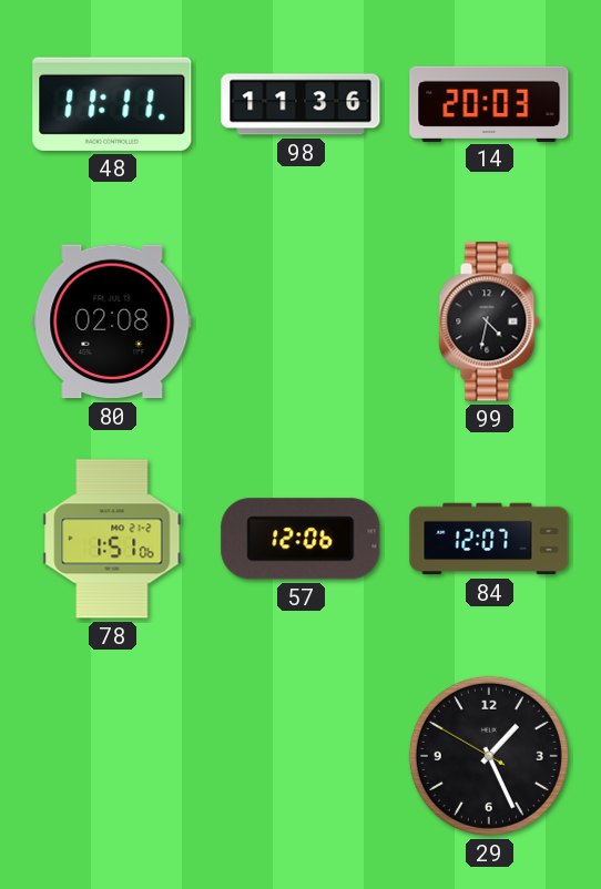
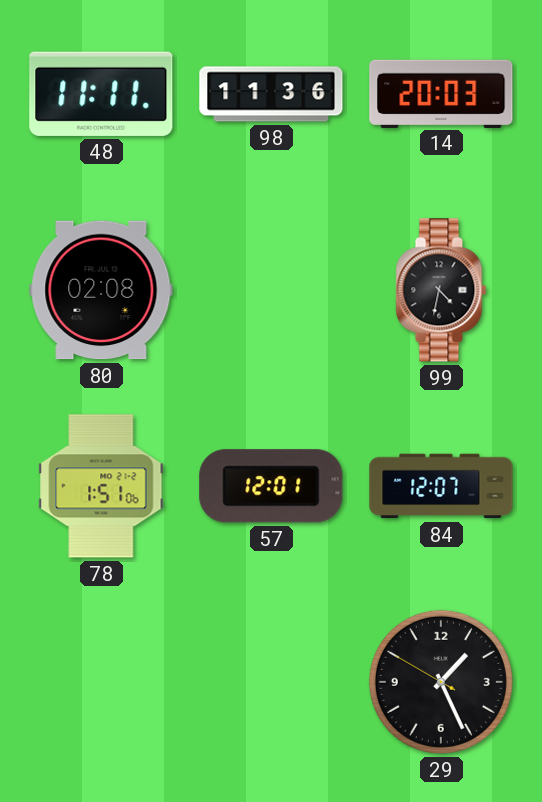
57: 12:06 -> 12:01
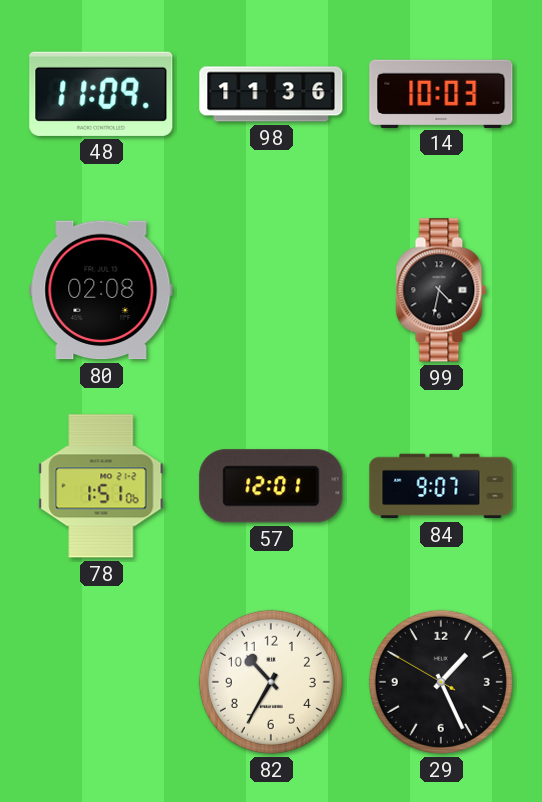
48: 11:11 -> 11:09
14: 20:03 -> 10:03
84: 12:07 -> 9:07
82: none -> 10:35
